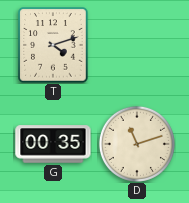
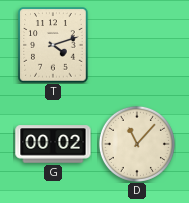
G: 00:35 -> 00:02
D: 11:12 -> 11:07
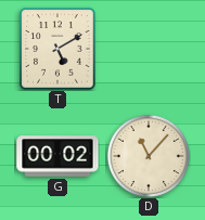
T: 4:12 -> 5:10
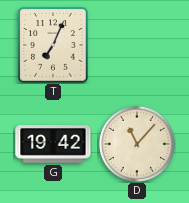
T: 5:10 -> 7:04
G: 00:02 -> 19:42
